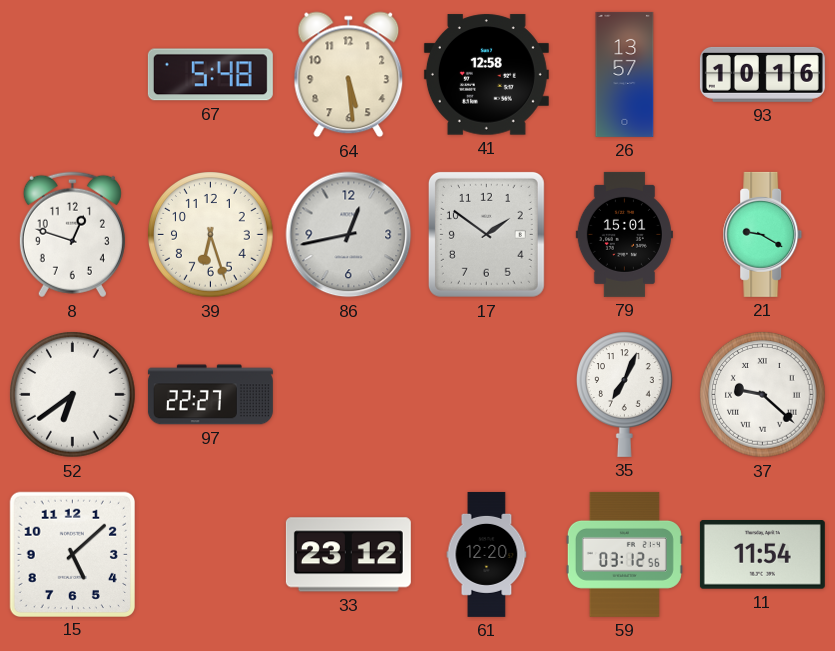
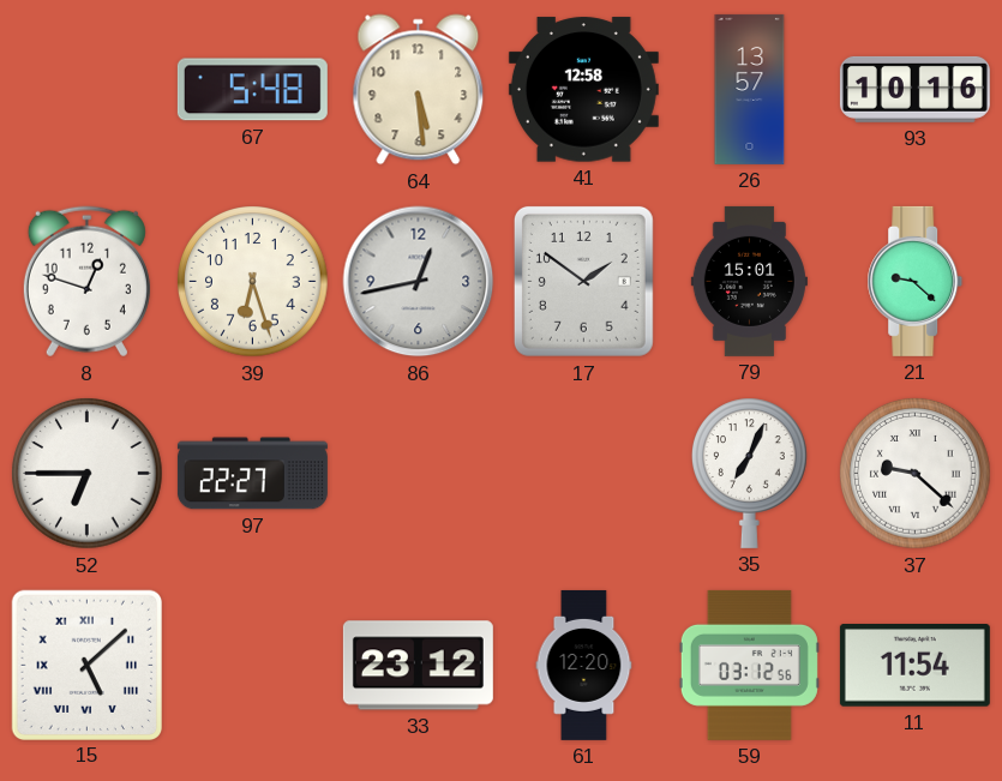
21: 9:20 -> 9:22
52: 6:39 -> 6:45
15 numerals: Arabic -> Roman
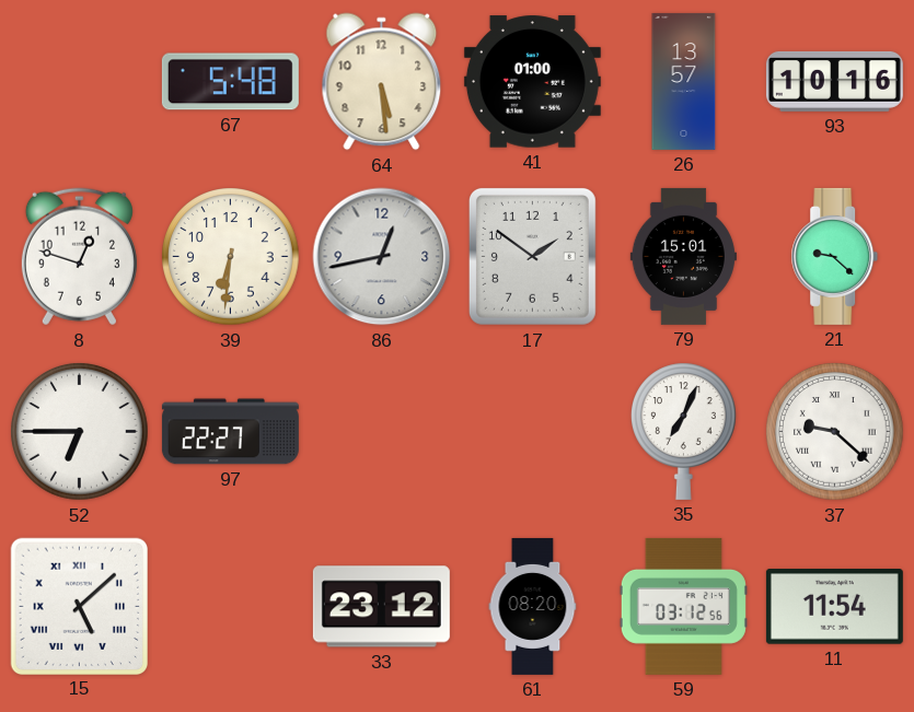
41: 12:58 -> 01:00
39: 6:27 -> 6:31
61: 12:20 -> 08:20
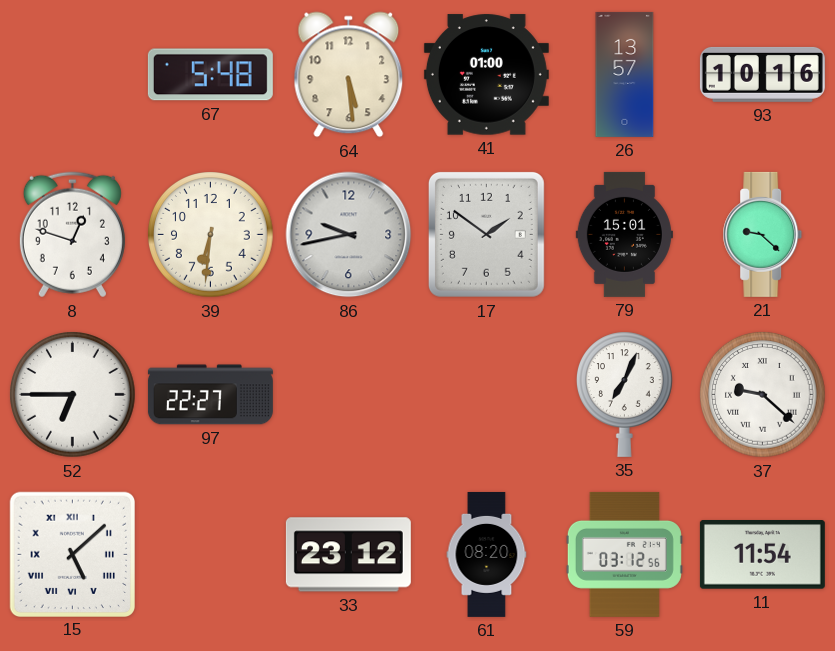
86: 12:43 -> 9:43
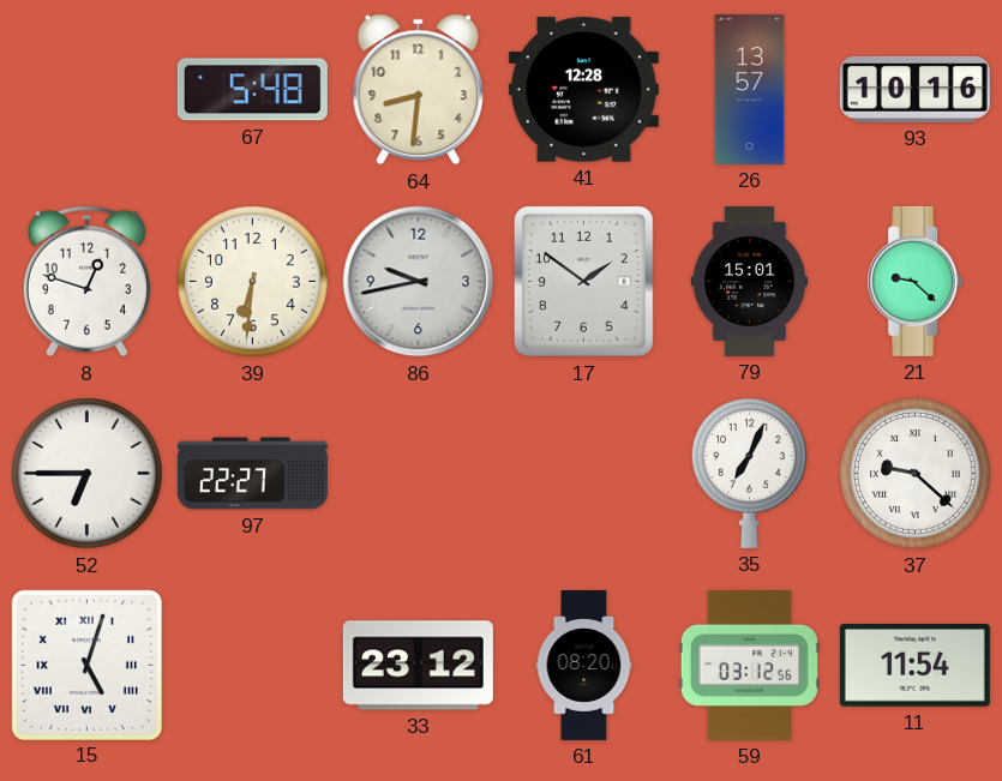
64: 5:29 -> 8:31
41: 01:00 -> 12:28
15: 5:08 -> 5:03
